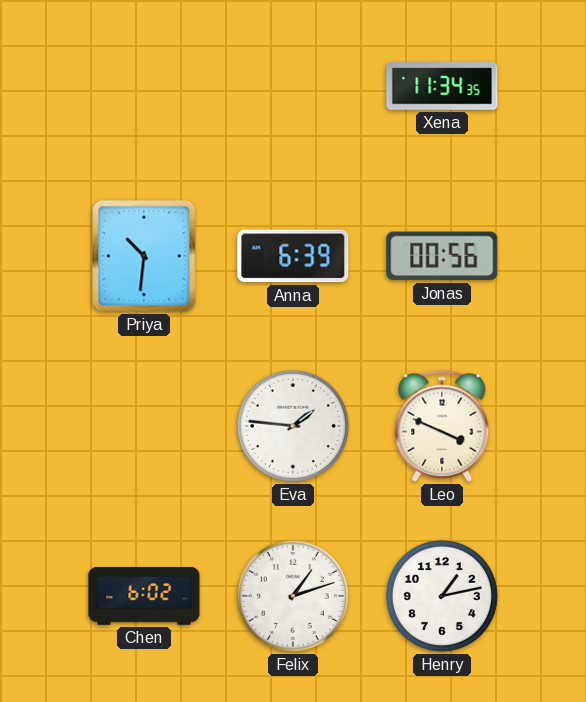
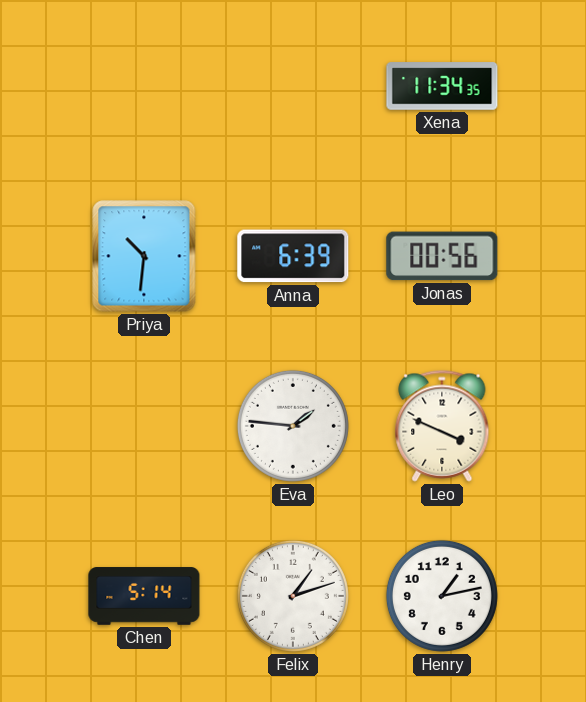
Chen: 6:02 -> 5:14
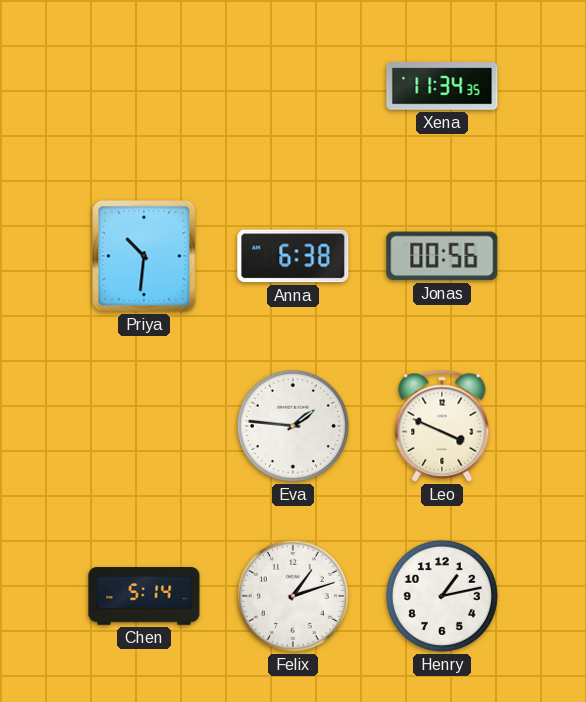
Anna: 6:39 -> 6:38
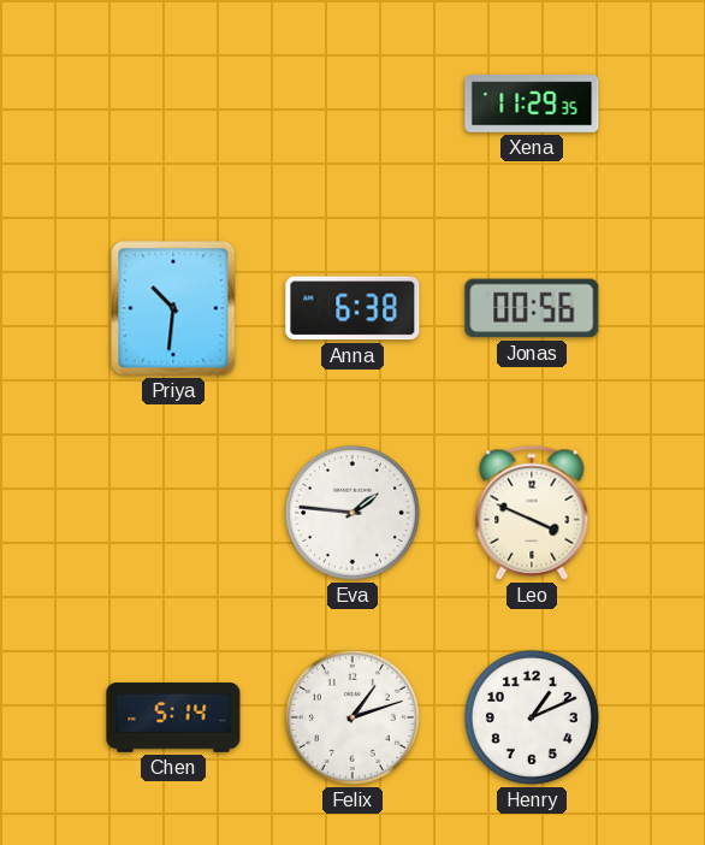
Xena: 11:34 -> 11:29
Henry: 1:13 -> 1:11
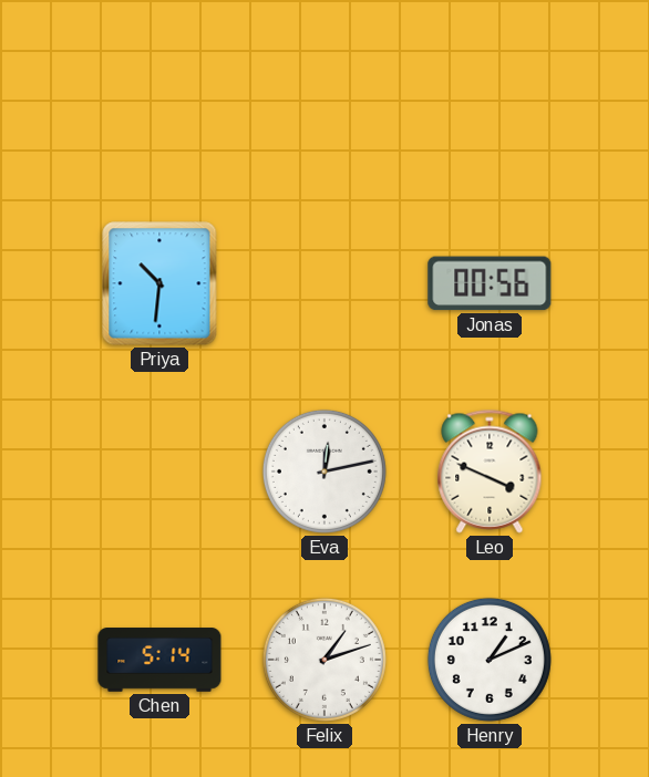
Xena: 11:29 -> none
Anna: 6:38 -> none
Eva: 1:46 -> 12:13
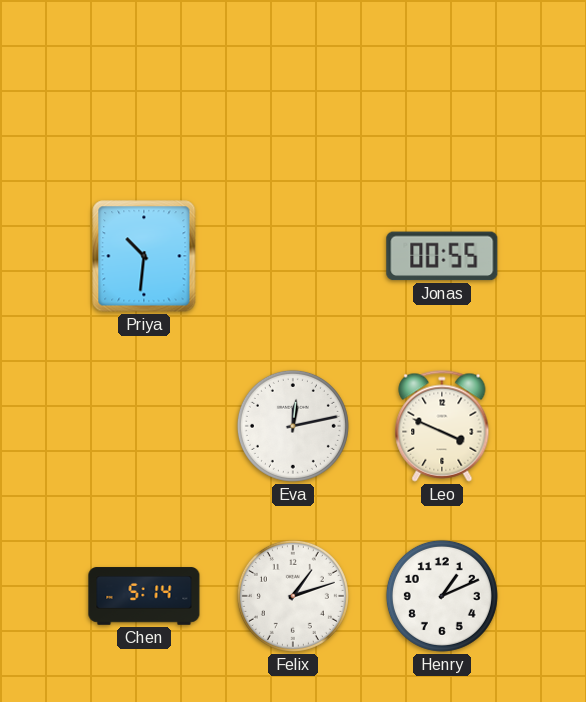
Jonas: 00:56 -> 00:55
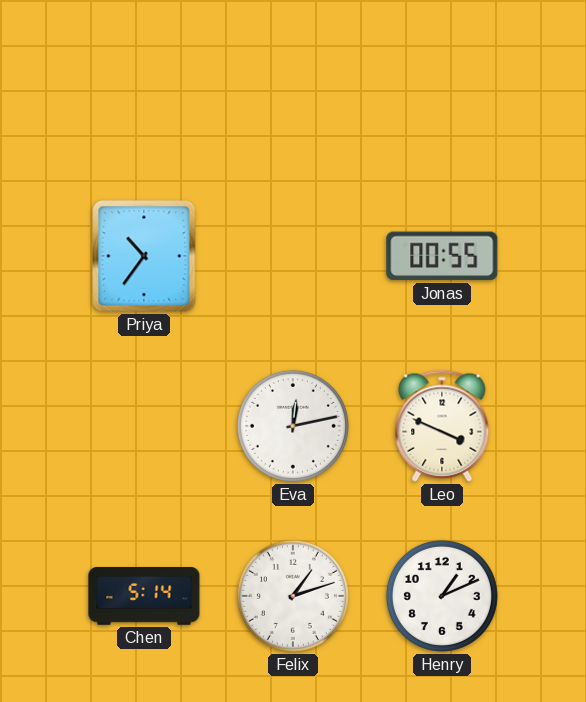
Priya: 10:31 -> 10:36
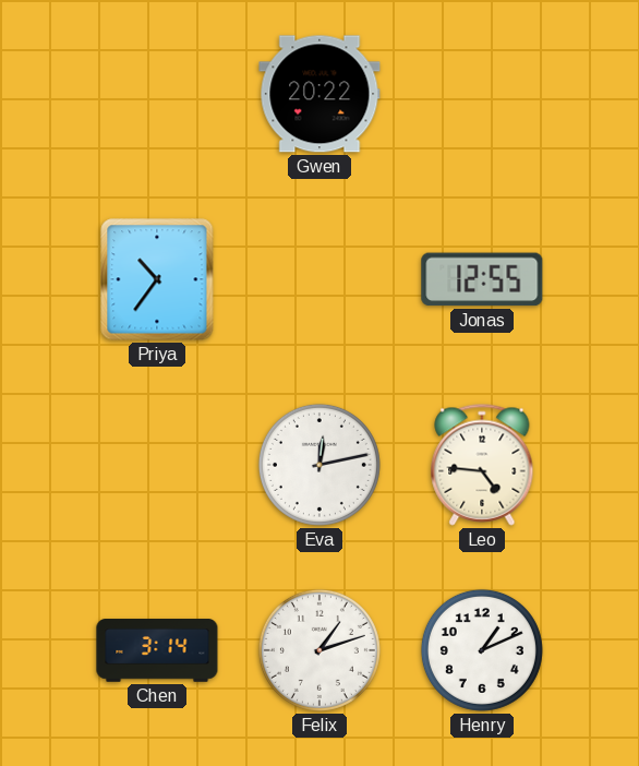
Gwen: none -> 20:22
Jonas: 00:55 -> 12:55
Leo: 3:49 -> 4:46
Chen: 5:14 -> 3:14
